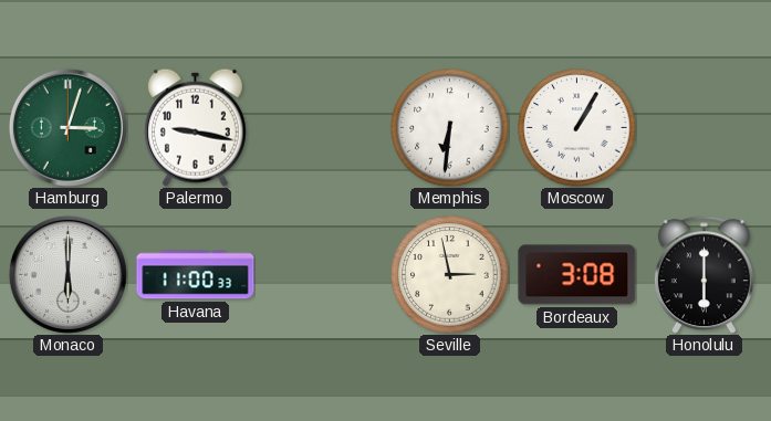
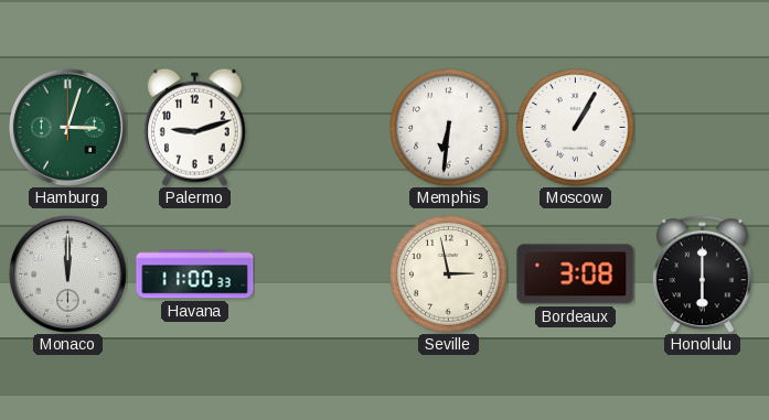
Palermo: 9:17 -> 9:12
Monaco: 6:00 -> 12:00
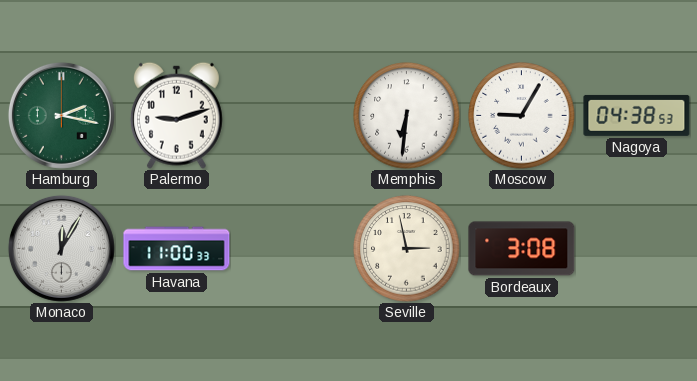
Hamburg: 3:03 -> 2:17
Moscow: 1:05 -> 9:05
Nagoya: none -> 04:38
Monaco: 12:00 -> 12:05
Honolulu: 6:00 -> none
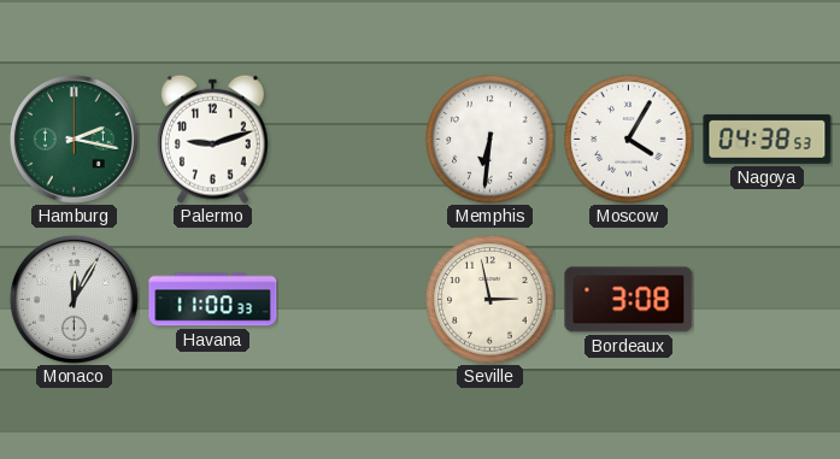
Moscow: 9:05 -> 4:05
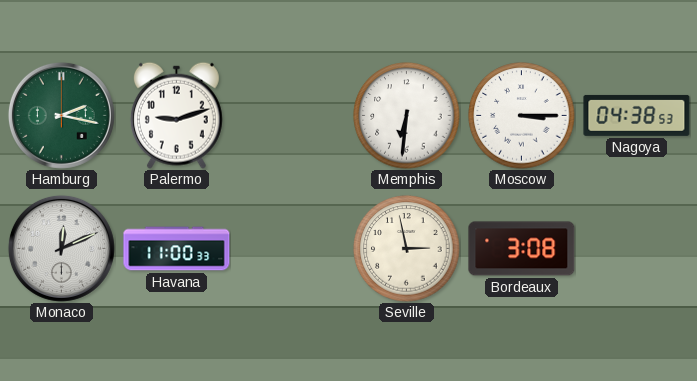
Moscow: 4:05 -> 3:15
Monaco: 12:05 -> 12:11
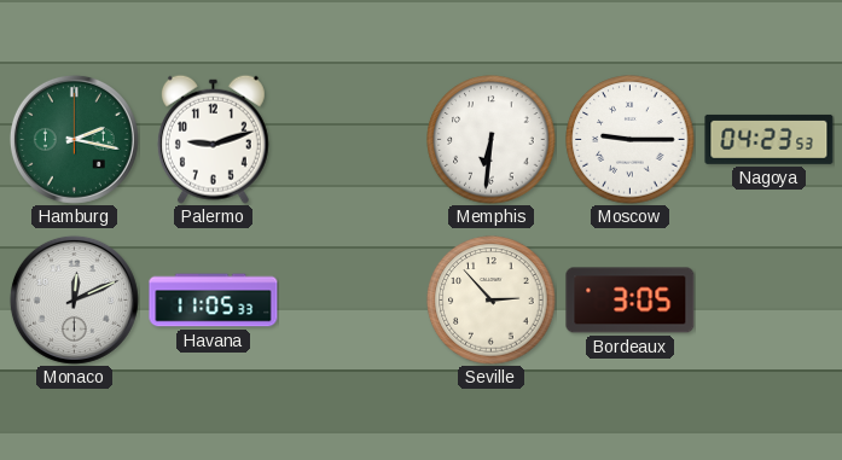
Moscow: 3:15 -> 9:15
Nagoya: 04:38 -> 04:23
Havana: 11:00 -> 11:05
Seville: 2:58 -> 2:53
Bordeaux: 3:08 -> 3:05
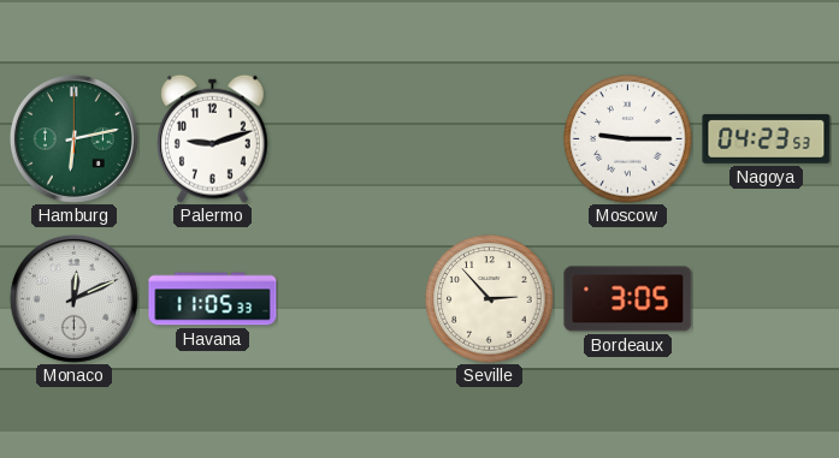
Hamburg: 2:17 -> 6:13
Memphis: 6:31 -> none
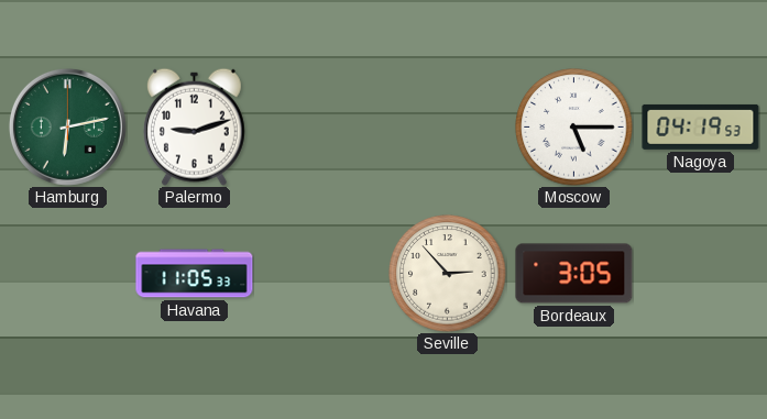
Moscow: 9:15 -> 5:15
Nagoya: 04:23 -> 04:19
Monaco: 12:11 -> none
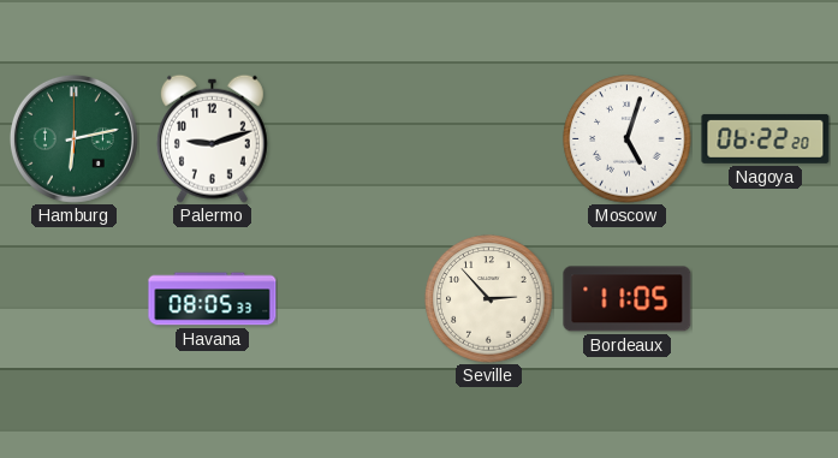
Moscow: 5:15 -> 5:03
Nagoya: 04:19 -> 06:22
Havana: 11:05 -> 08:05
Bordeaux: 3:05 -> 11:05
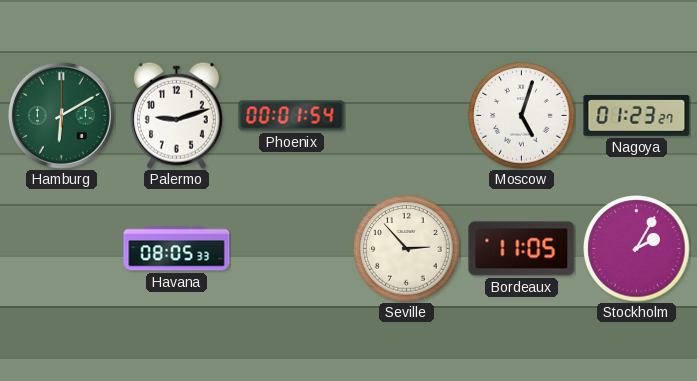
Hamburg: 6:13 -> 6:10
Phoenix: none -> 00:01
Nagoya: 06:22 -> 01:23
Stockholm: none -> 2:05
